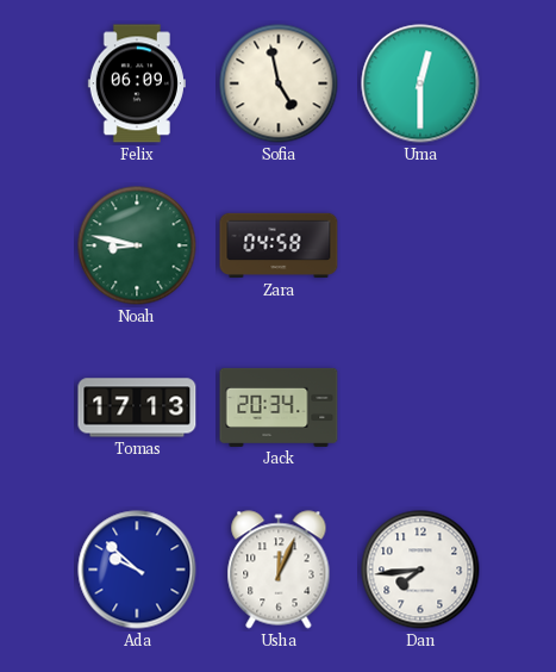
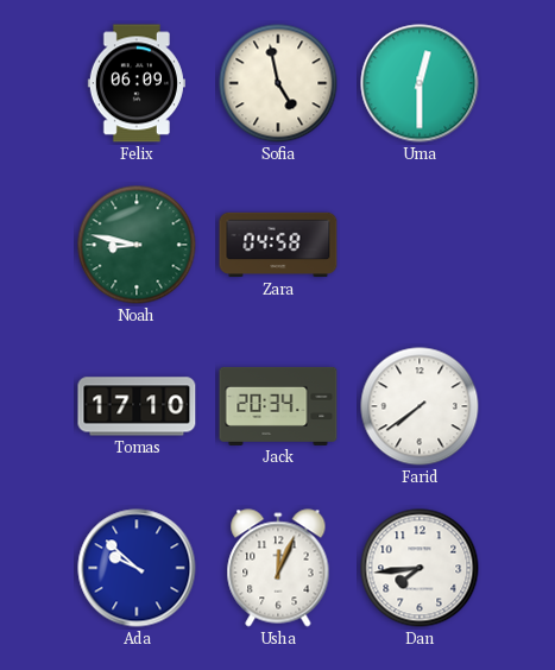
Tomas: 17:13 -> 17:10
Farid: none -> 7:39
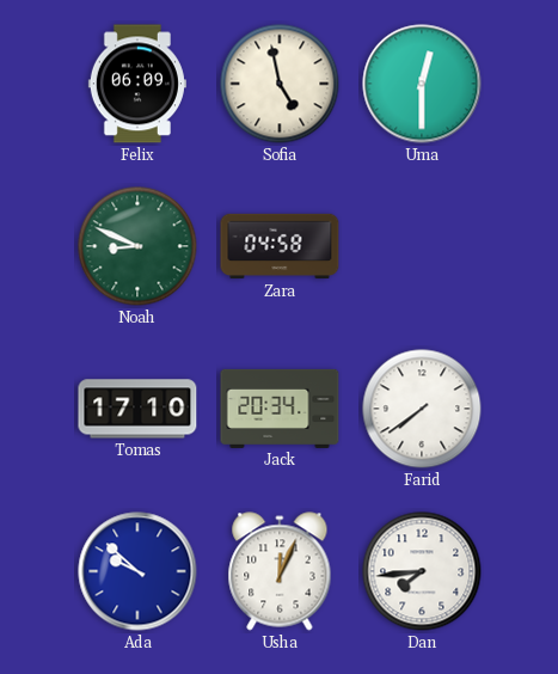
Noah: 8:47 -> 8:49
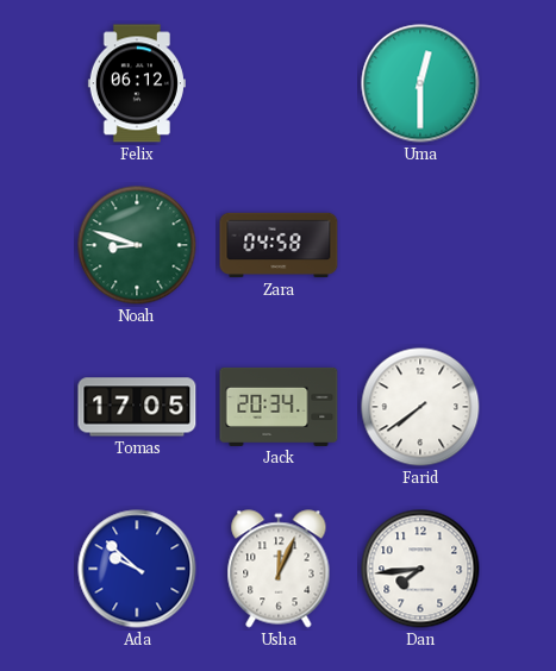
Felix: 06:09 -> 06:12
Sofia: 4:58 -> none
Noah: 8:49 -> 8:48
Tomas: 17:10 -> 17:05
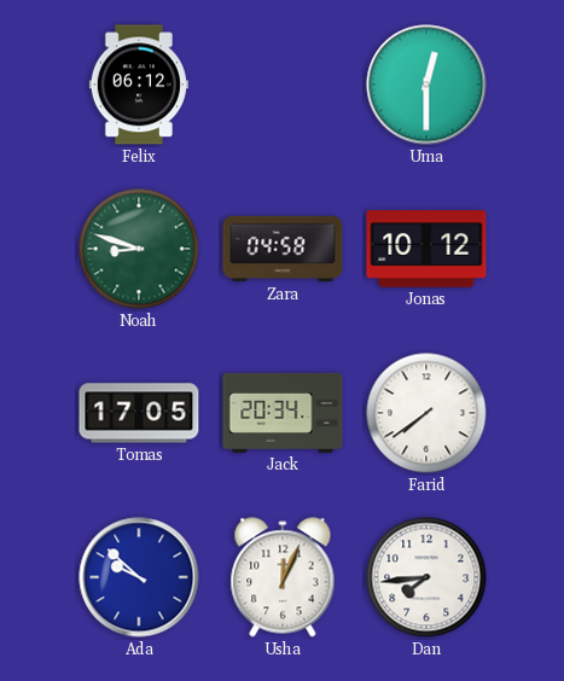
Jonas: none -> 10:12
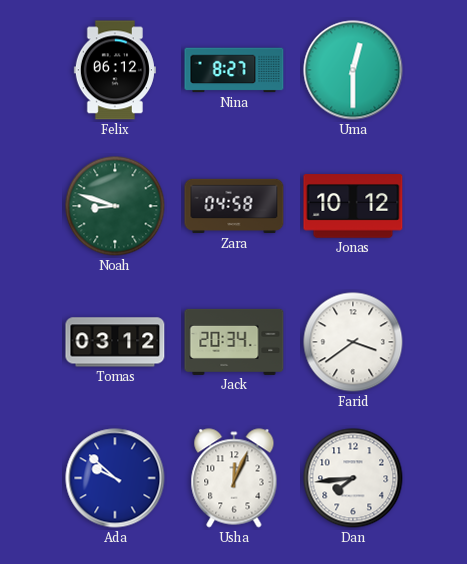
Nina: none -> 8:27
Tomas: 17:05 -> 03:12
Farid: 7:39 -> 3:39
